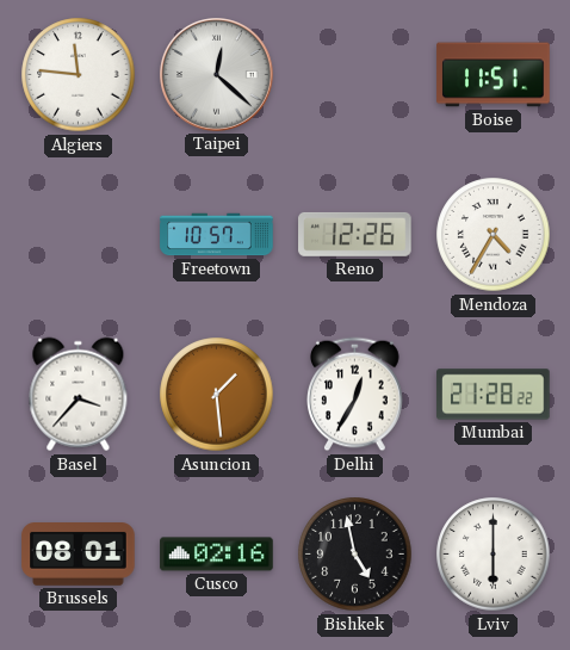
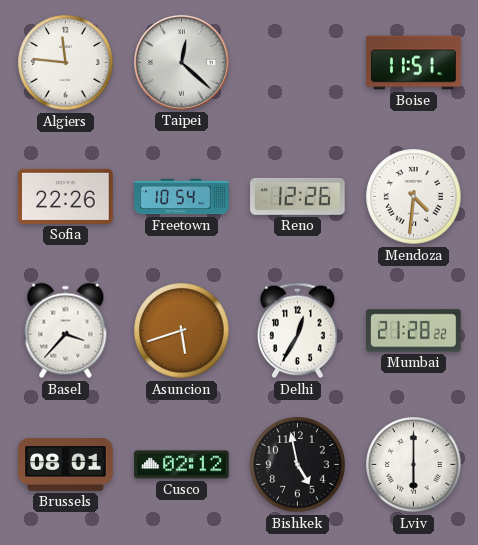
Sofia: none -> 22:26
Freetown: 10:57 -> 10:54
Mendoza: 4:35 -> 4:31
Asuncion: 1:29 -> 5:42
Cusco: 02:16 -> 02:12
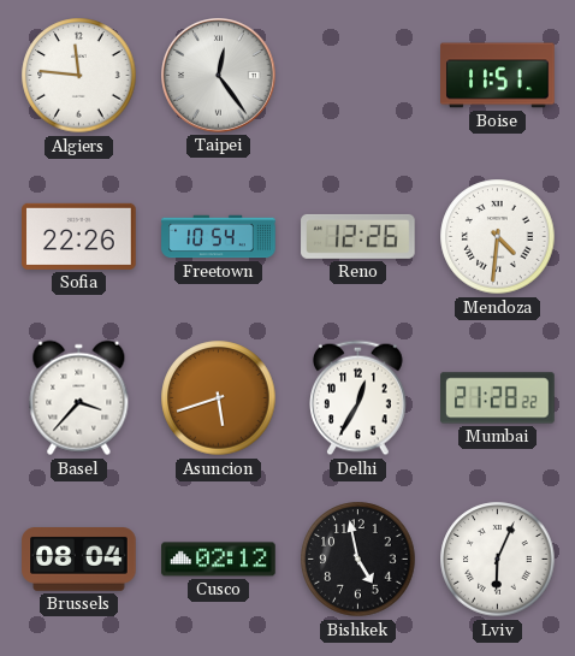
Taipei: 12:22 -> 12:24
Brussels: 08:01 -> 08:04
Lviv: 6:00 -> 6:04
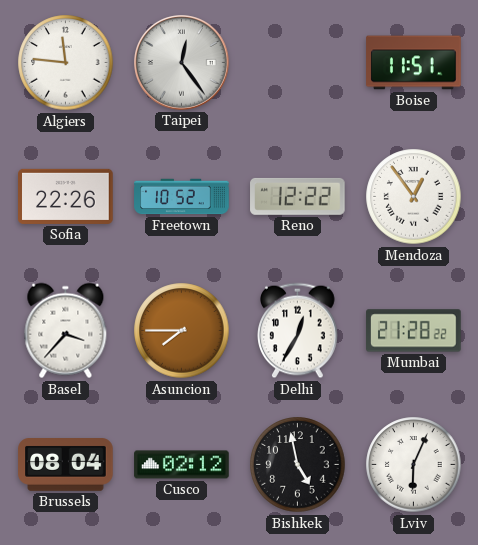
Freetown: 10:54 -> 10:52
Reno: 12:26 -> 12:22
Mendoza: 4:31 -> 12:54
Asuncion: 5:42 -> 7:45
